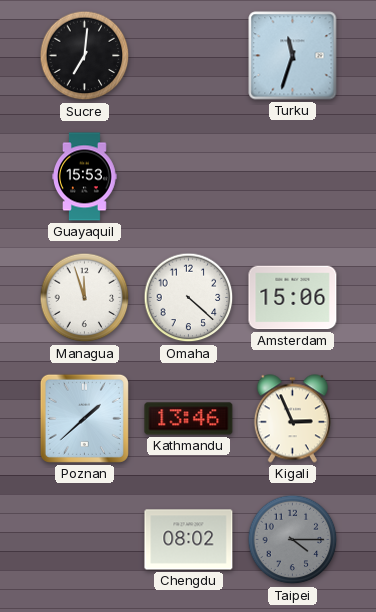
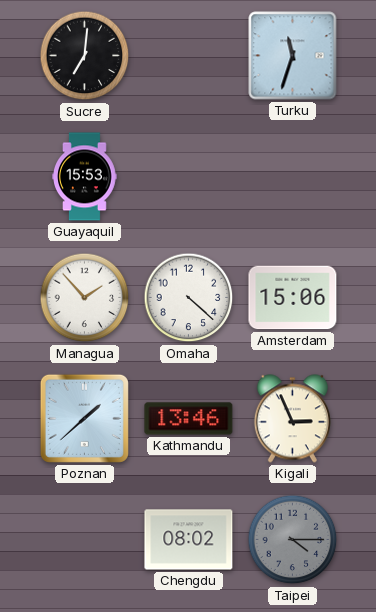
Managua: 11:57 -> 1:53
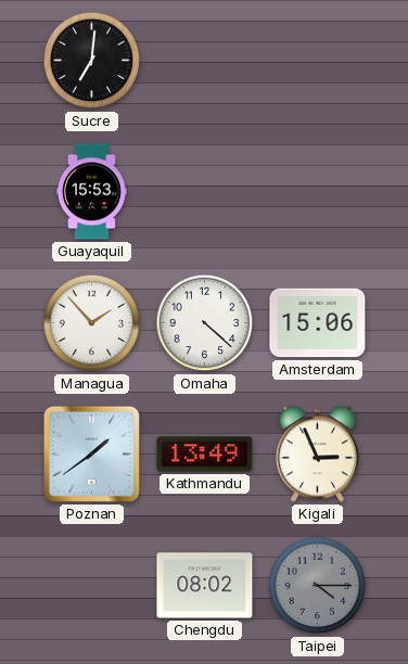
Turku: 11:33 -> none
Poznan: 1:38 -> 1:39
Kathmandu: 13:46 -> 13:49
